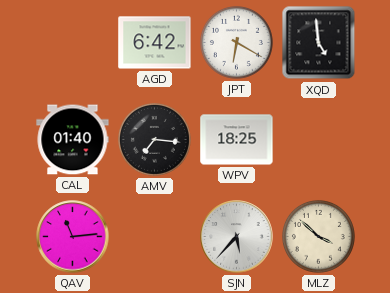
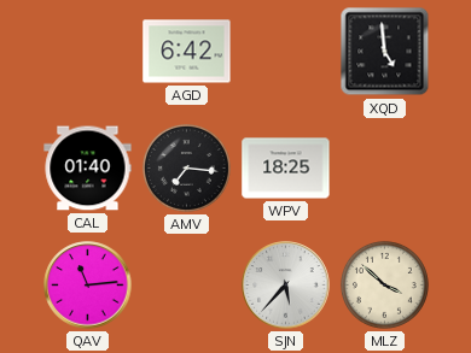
JPT: 6:20 -> none
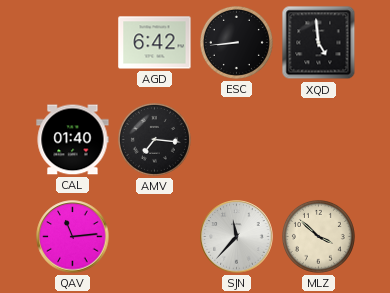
ESC: none -> 8:44
WPV: 18:25 -> none
SJN: 5:37 -> 11:37
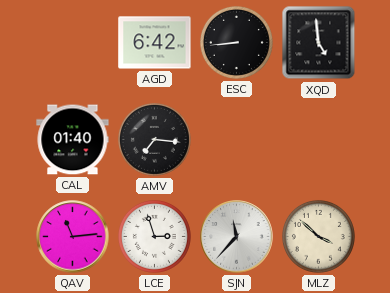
LCE: none -> 2:57
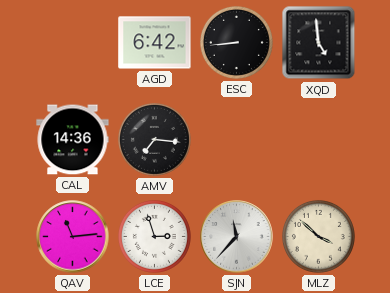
CAL: 01:40 -> 14:36
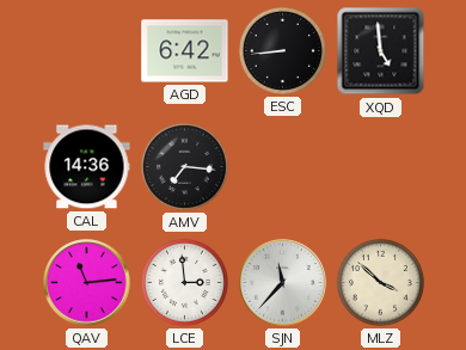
LCE: 2:57 -> 2:59
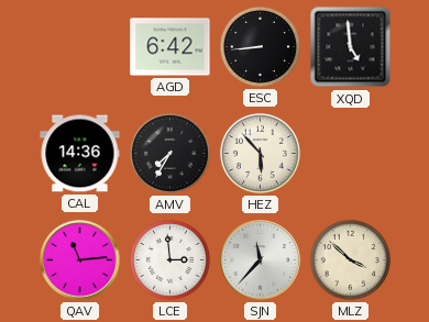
AMV: 7:16 -> 7:35
HEZ: none -> 5:53
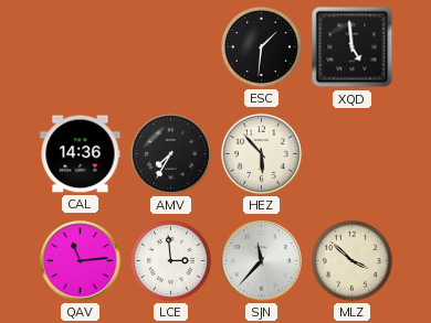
AGD: 6:42 -> none
ESC: 8:44 -> 1:31
